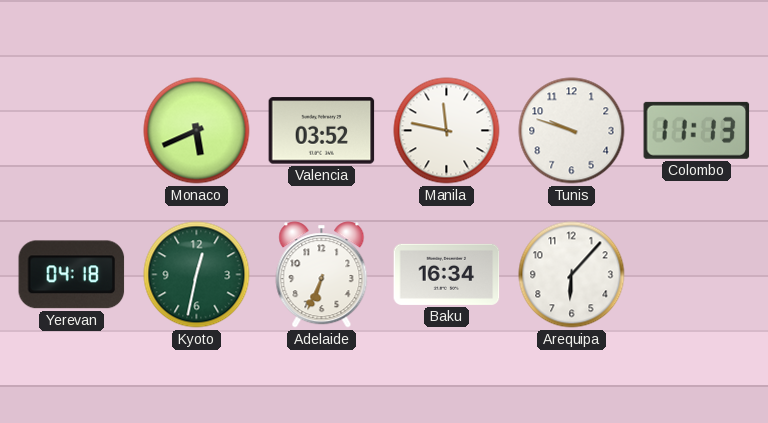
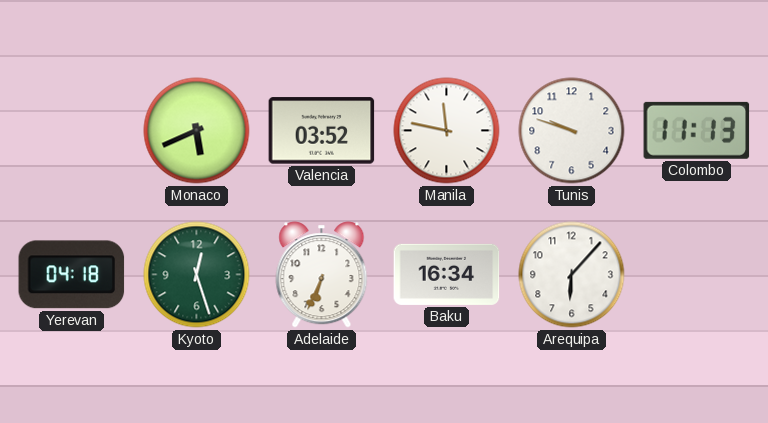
Kyoto: 12:32 -> 12:27
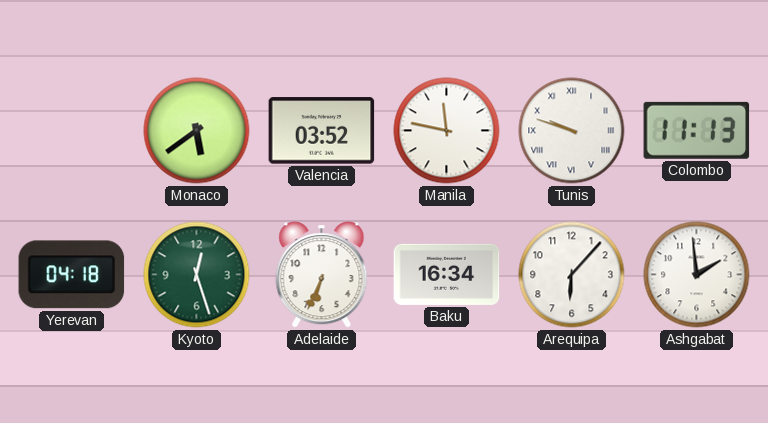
Monaco: 5:41 -> 5:39
Tunis numerals: Arabic -> Roman
Ashgabat: none -> 1:59
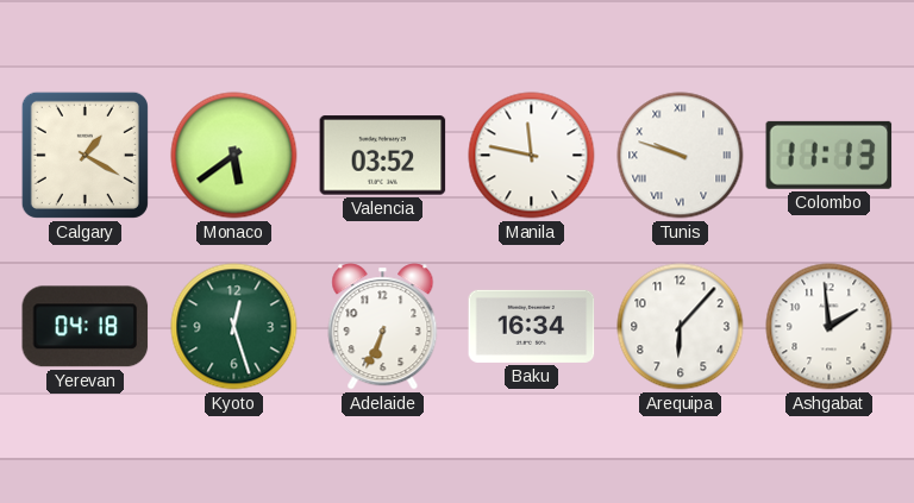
Calgary: none -> 1:20
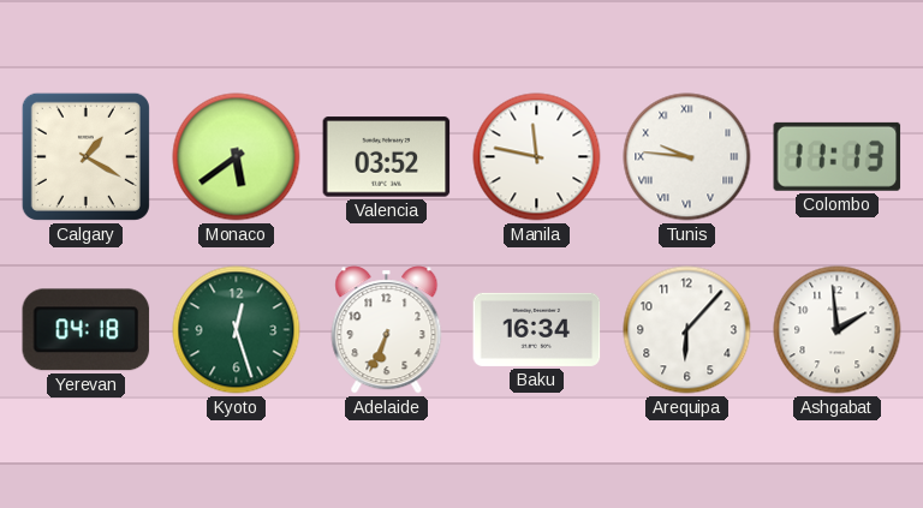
Tunis: 9:48 -> 9:46
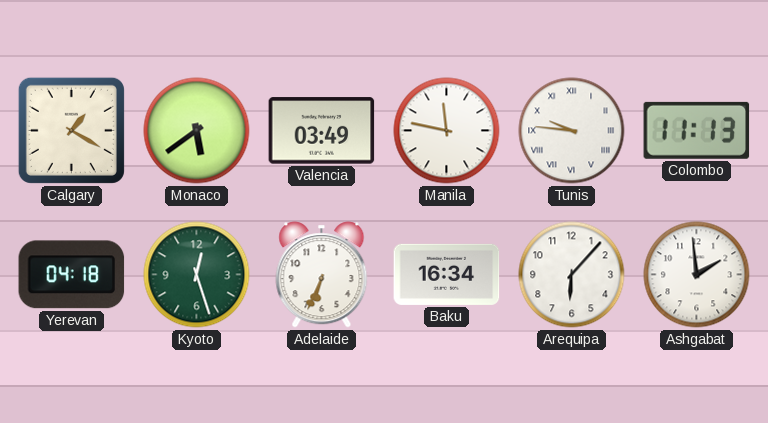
Valencia: 03:52 -> 03:49
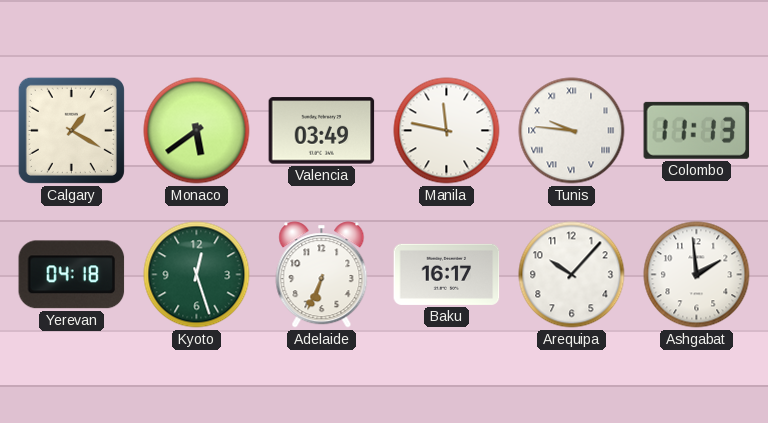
Baku: 16:34 -> 16:17
Arequipa: 6:07 -> 10:07
